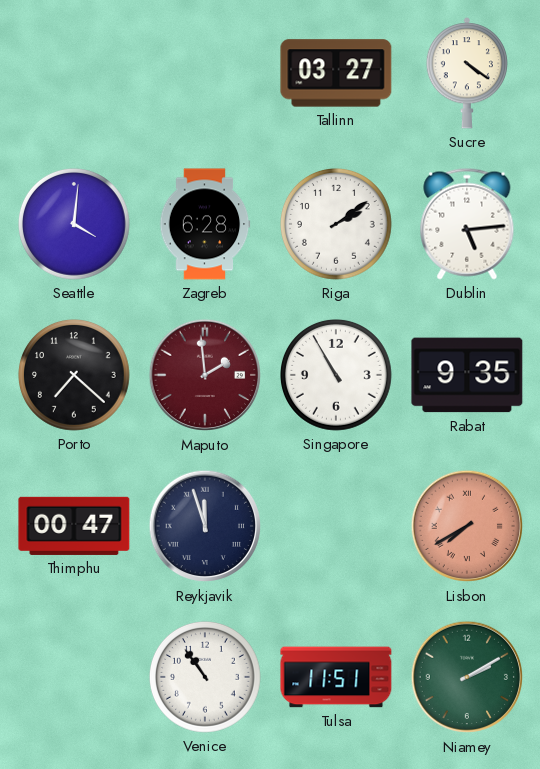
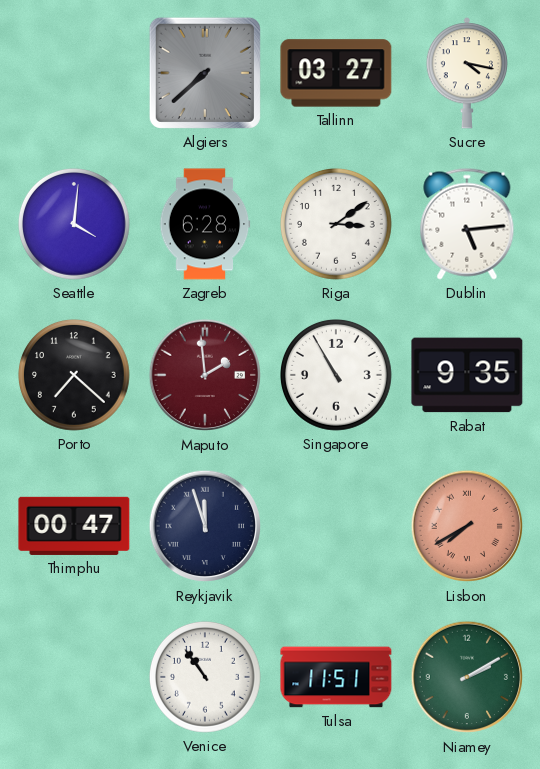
Algiers: none -> 7:38
Sucre: 4:21 -> 4:17
Riga: 2:09 -> 3:09
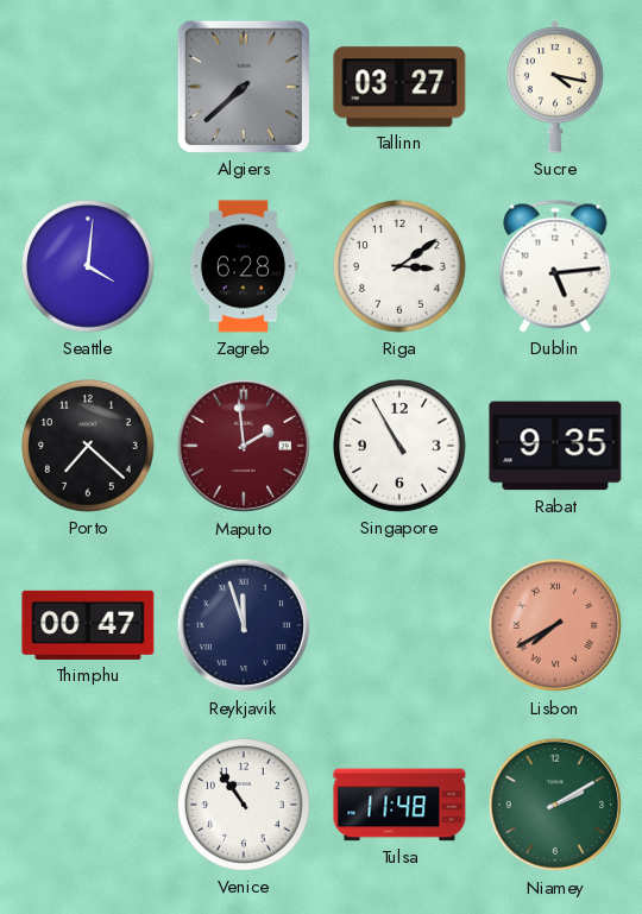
Tulsa: 11:51 -> 11:48
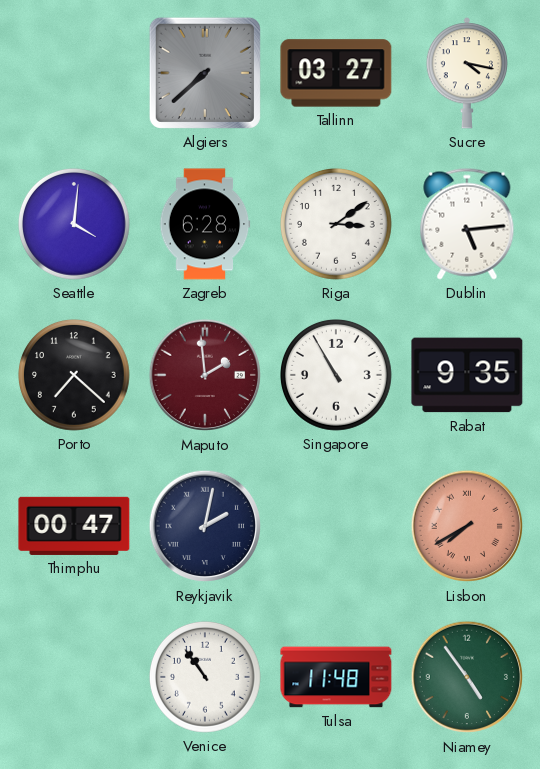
Reykjavik: 11:57 -> 2:02
Niamey: 2:10 -> 4:54
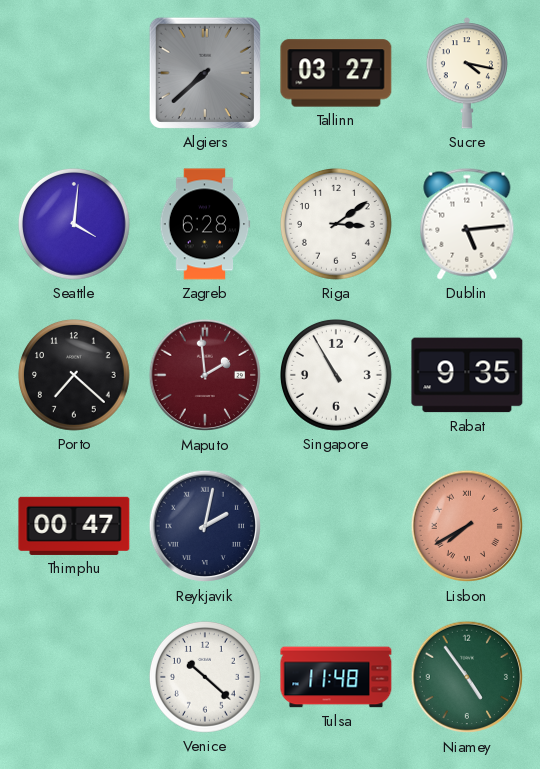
Venice: 10:54 -> 10:22
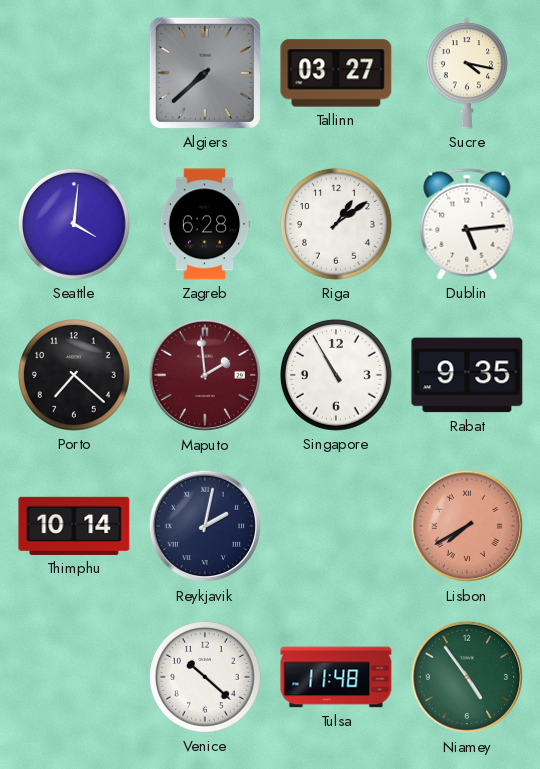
Riga: 3:09 -> 1:09
Thimphu: 00:47 -> 10:14
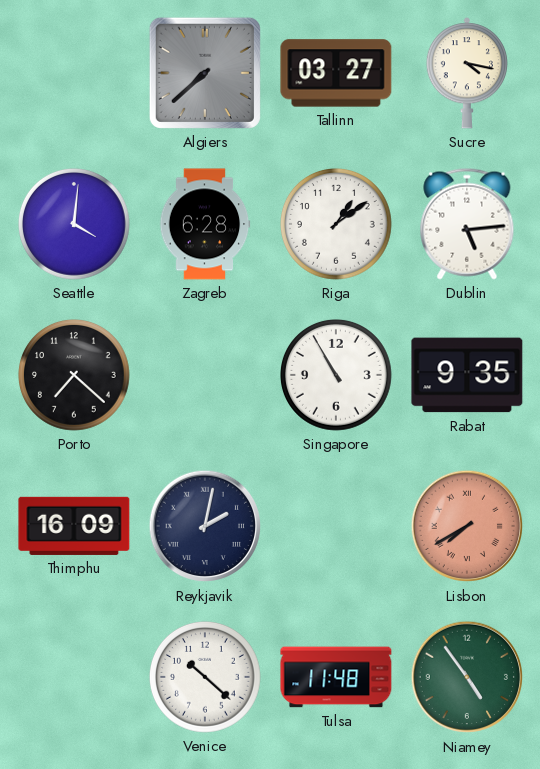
Maputo: 1:59 -> none
Thimphu: 10:14 -> 16:09
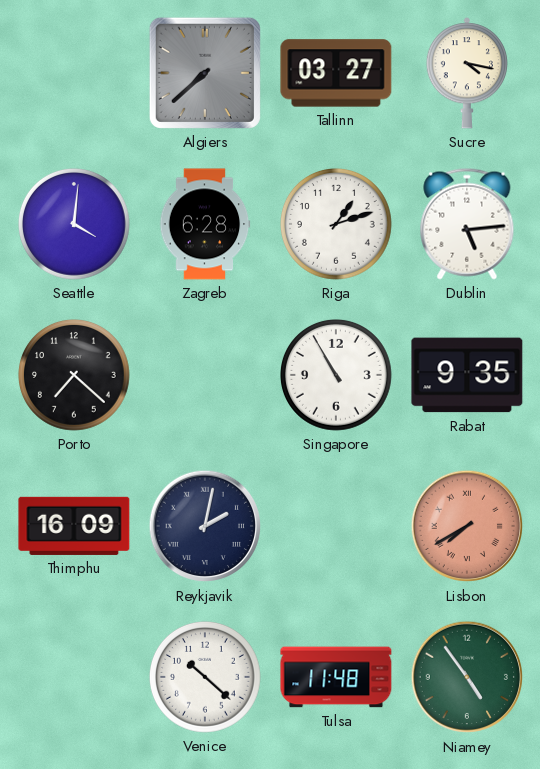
Riga: 1:09 -> 1:12
